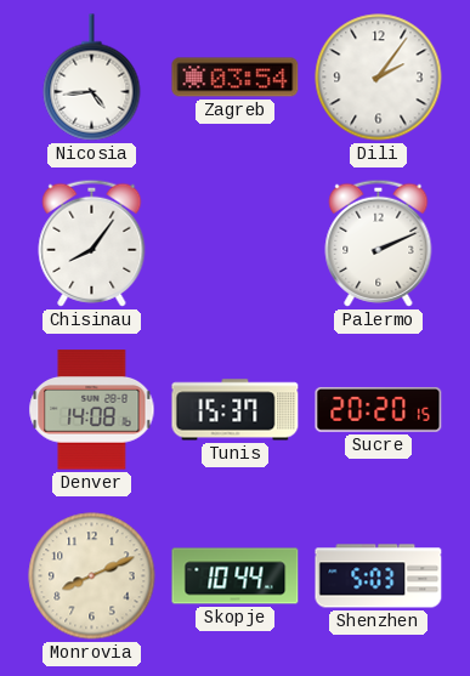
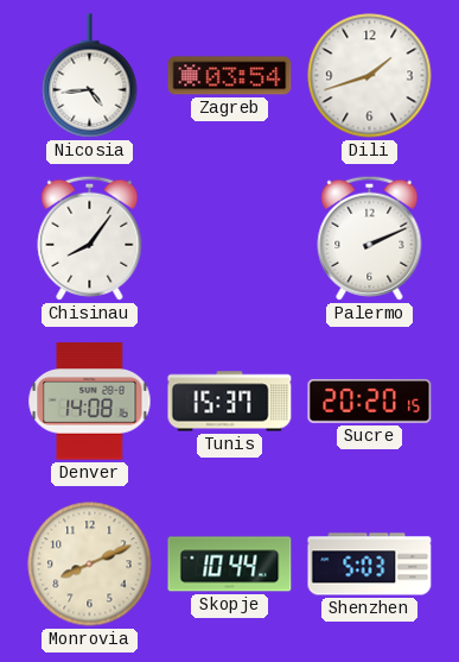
Dili: 2:06 -> 1:42
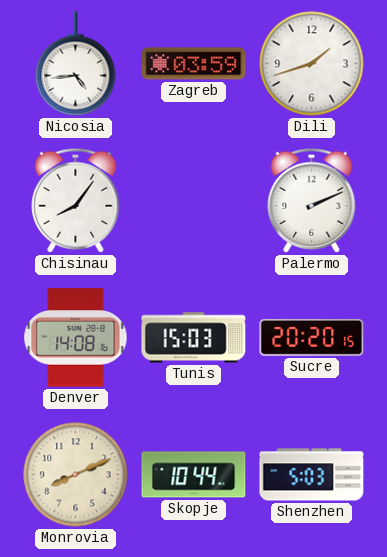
Zagreb: 03:54 -> 03:59
Tunis: 15:37 -> 15:03
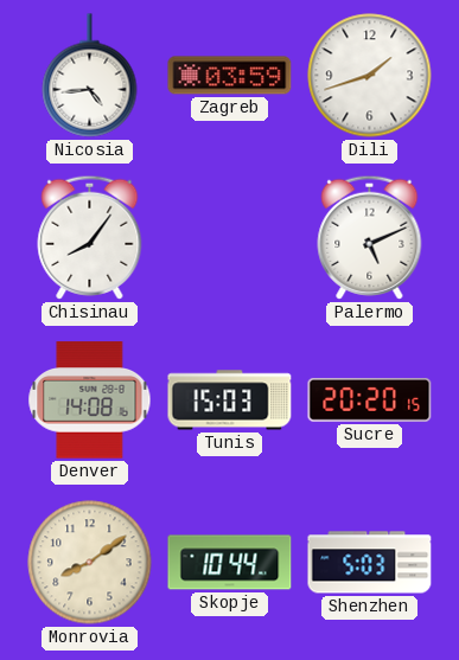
Palermo: 2:11 -> 5:11
Monrovia: 8:11 -> 8:09
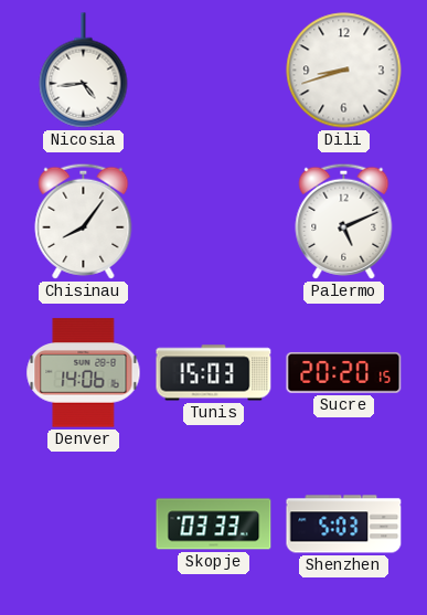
Zagreb: 03:59 -> none
Dili: 1:42 -> 8:42
Denver: 14:08 -> 14:06
Monrovia: 8:09 -> none
Skopje: 10:44 -> 03:33
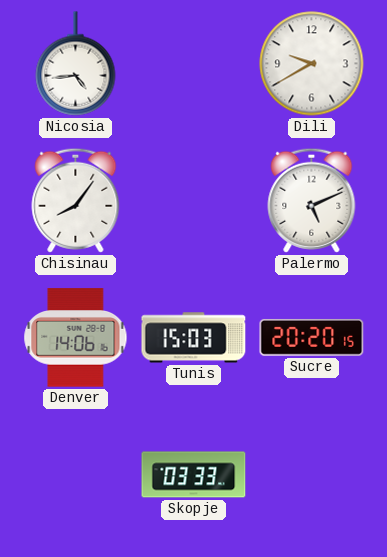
Dili: 8:42 -> 9:40
Shenzhen: 5:03 -> none
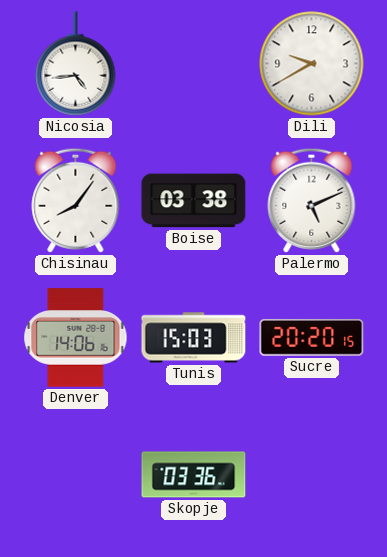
Boise: none -> 03:38
Skopje: 03:33 -> 03:36
